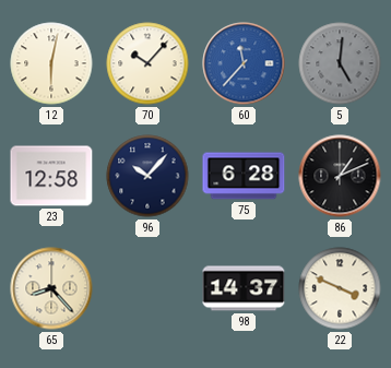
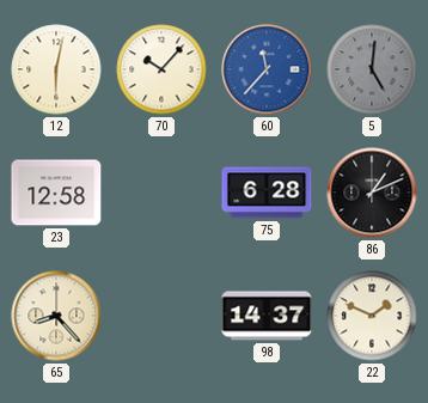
96: 10:07 -> none
22: 3:49 -> 1:49
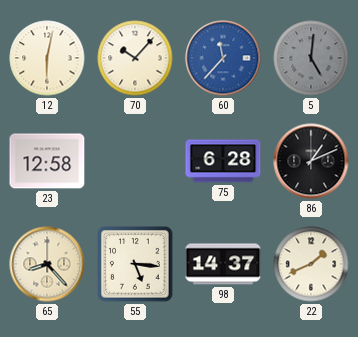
55: none -> 5:16
22: 1:49 -> 1:41
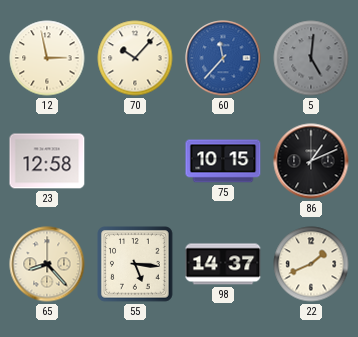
12: 6:02 -> 2:58
75: 6:28 -> 10:15
